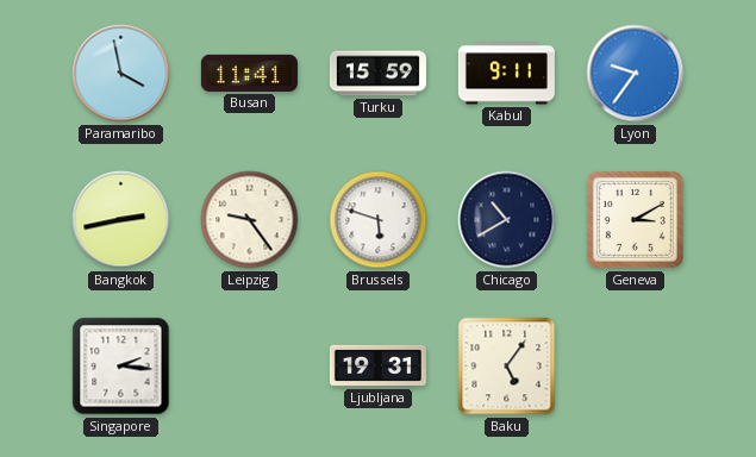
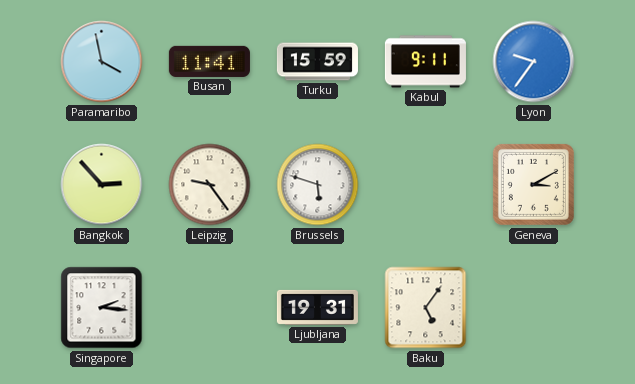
Bangkok: 2:43 -> 2:53
Chicago: 10:40 -> none
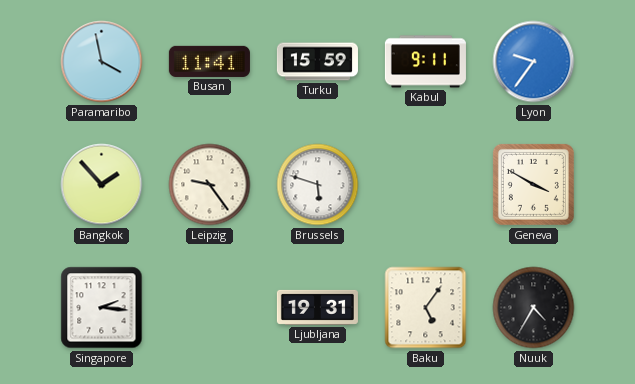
Bangkok: 2:53 -> 1:53
Geneva: 3:10 -> 3:50
Nuuk: none -> 4:35
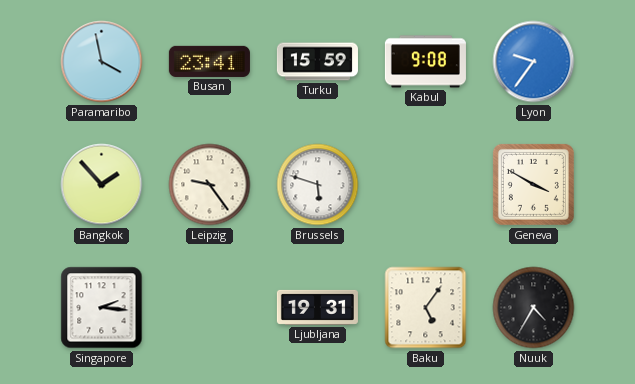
Busan: 11:41 -> 23:41
Kabul: 9:11 -> 9:08
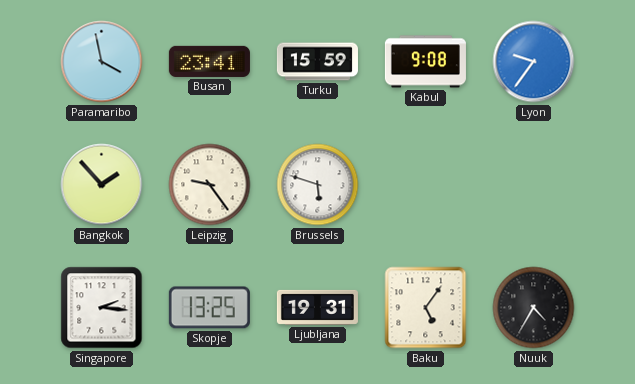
Geneva: 3:50 -> none
Skopje: none -> 13:25
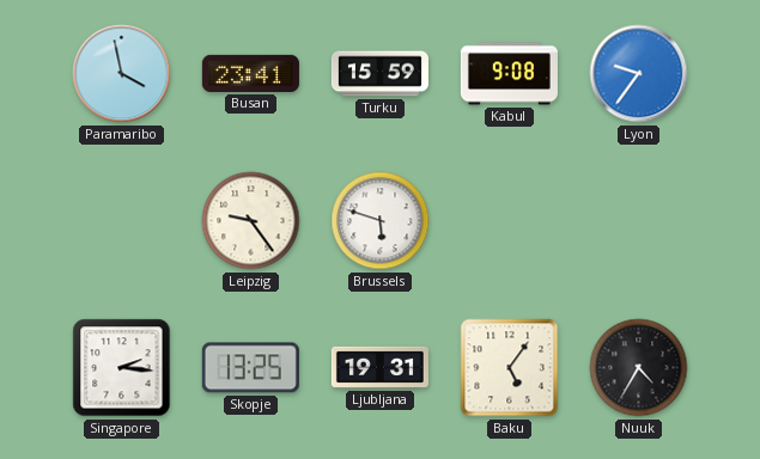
Bangkok: 1:53 -> none
